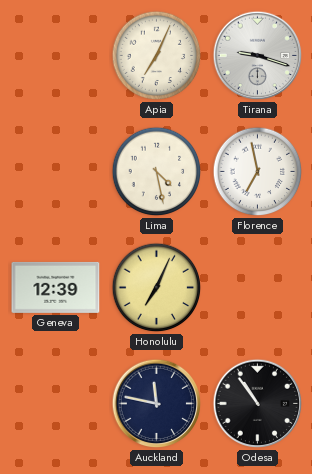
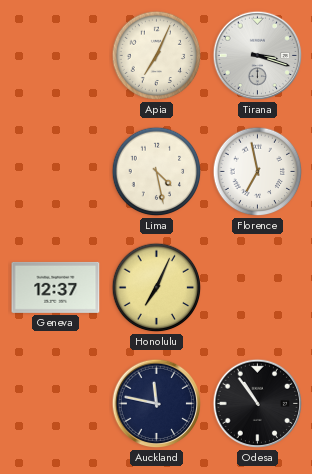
Tirana: 9:18 -> 3:18
Geneva: 12:39 -> 12:37
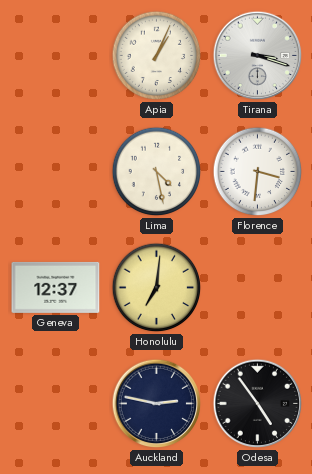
Apia: 7:04 -> 1:04
Florence: 6:58 -> 3:31
Honolulu: 7:04 -> 7:01
Auckland: 11:47 -> 2:47
Odesa: 10:54 -> 4:54
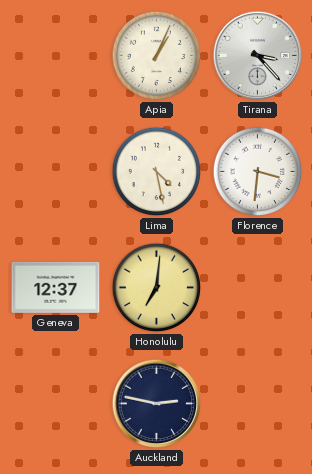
Tirana: 3:18 -> 3:23
Odesa: 4:54 -> none
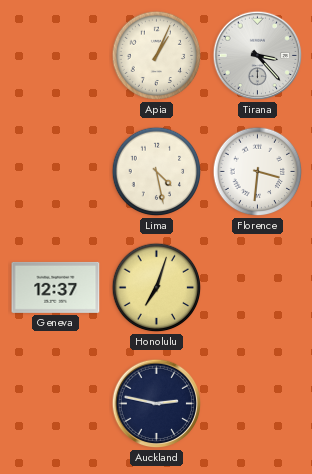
Honolulu: 7:01 -> 7:03
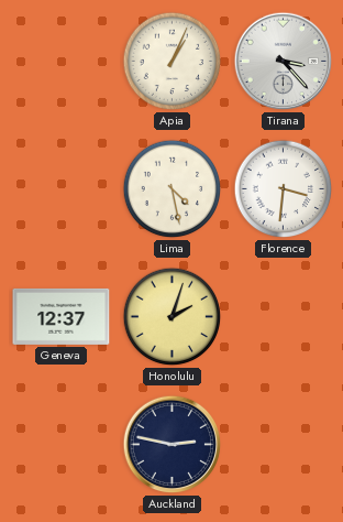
Honolulu: 7:03 -> 2:03
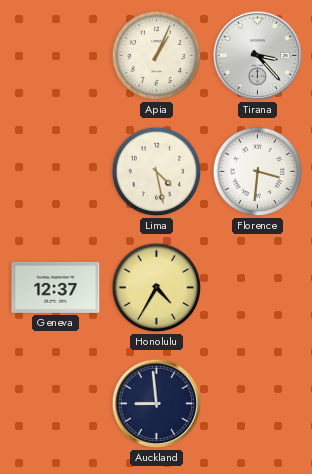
Honolulu: 2:03 -> 4:35
Auckland: 2:47 -> 8:59
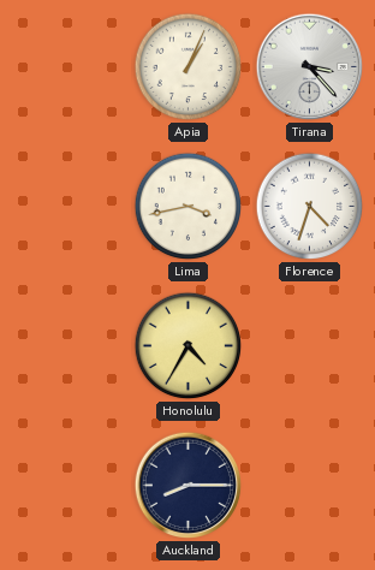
Lima: 4:28 -> 3:43
Florence: 3:31 -> 4:33
Geneva: 12:37 -> none
Auckland: 8:59 -> 8:15
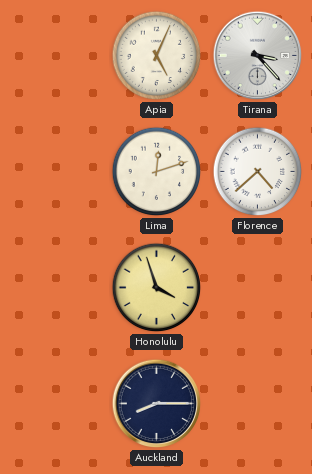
Apia: 1:04 -> 5:04
Lima: 3:43 -> 12:12
Florence: 4:33 -> 4:38
Honolulu: 4:35 -> 3:57
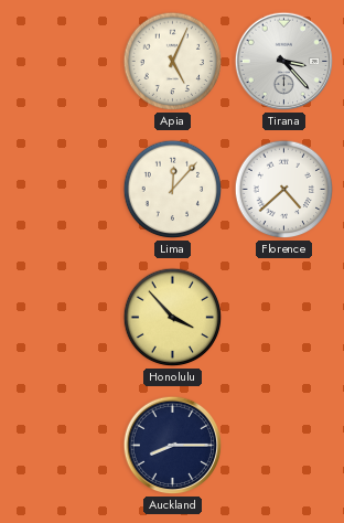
Lima: 12:12 -> 12:07
Honolulu: 3:57 -> 3:53
